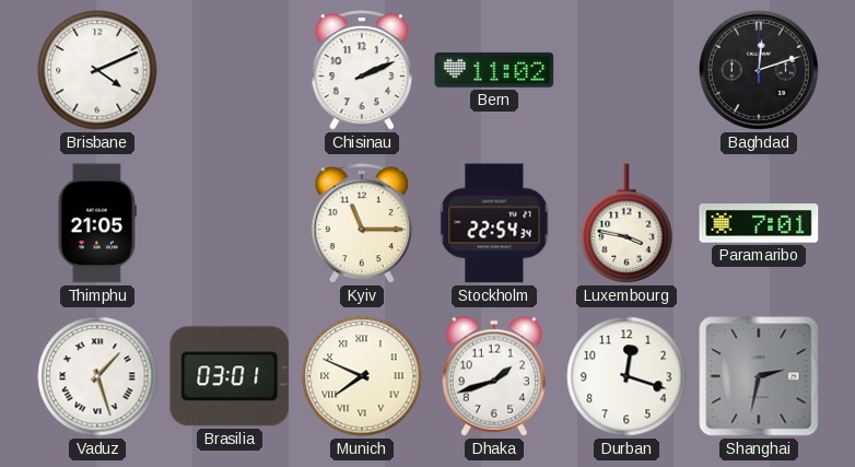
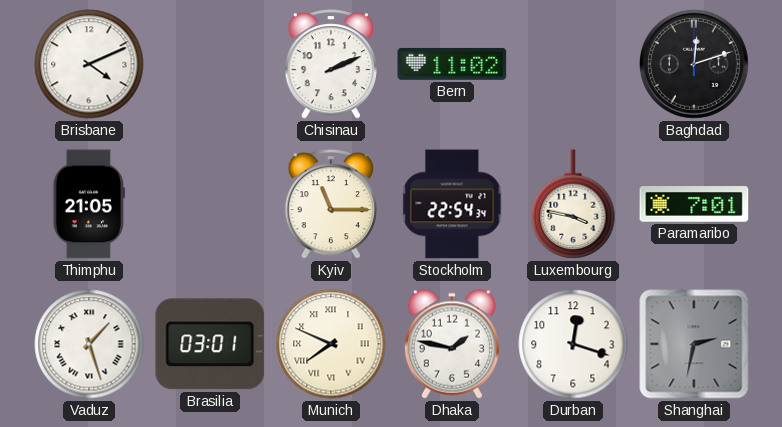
Dhaka: 1:42 -> 1:47
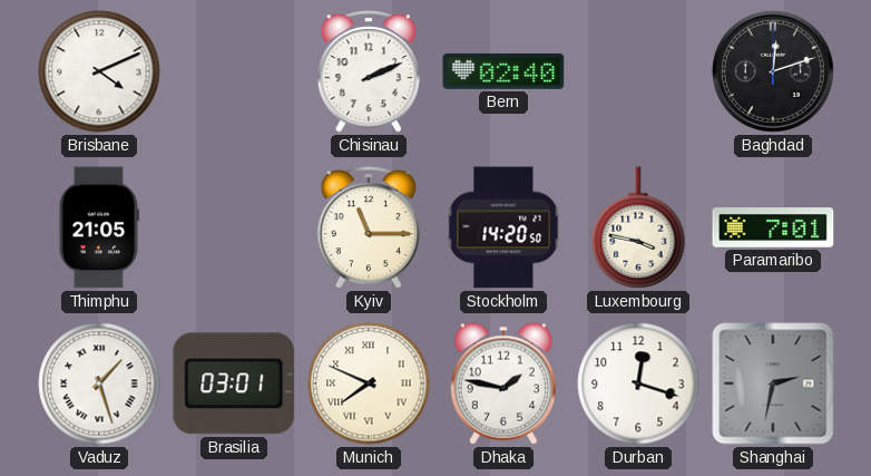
Bern: 11:02 -> 02:40
Stockholm: 22:54 -> 14:20
